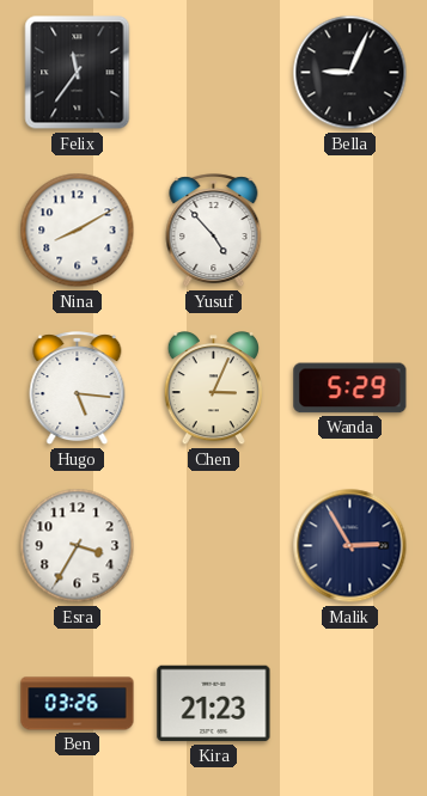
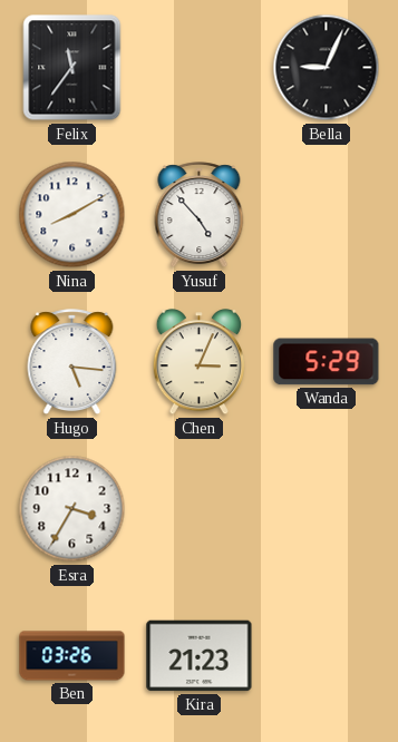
Malik: 2:55 -> none
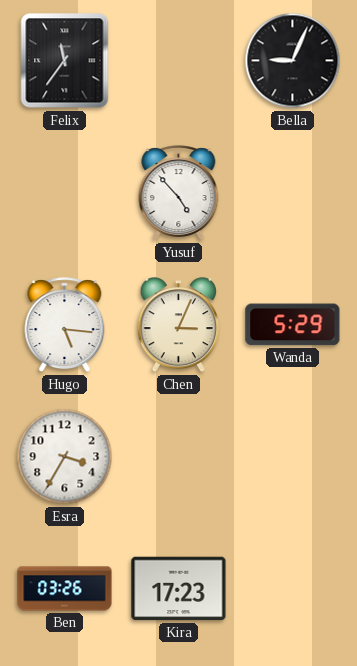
Nina: 8:10 -> none
Kira: 21:23 -> 17:23
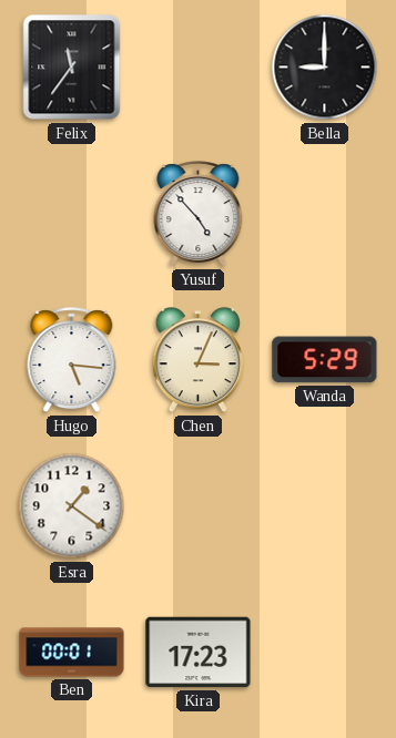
Bella: 9:04 -> 9:00
Esra: 3:35 -> 1:21
Ben: 03:26 -> 00:01
